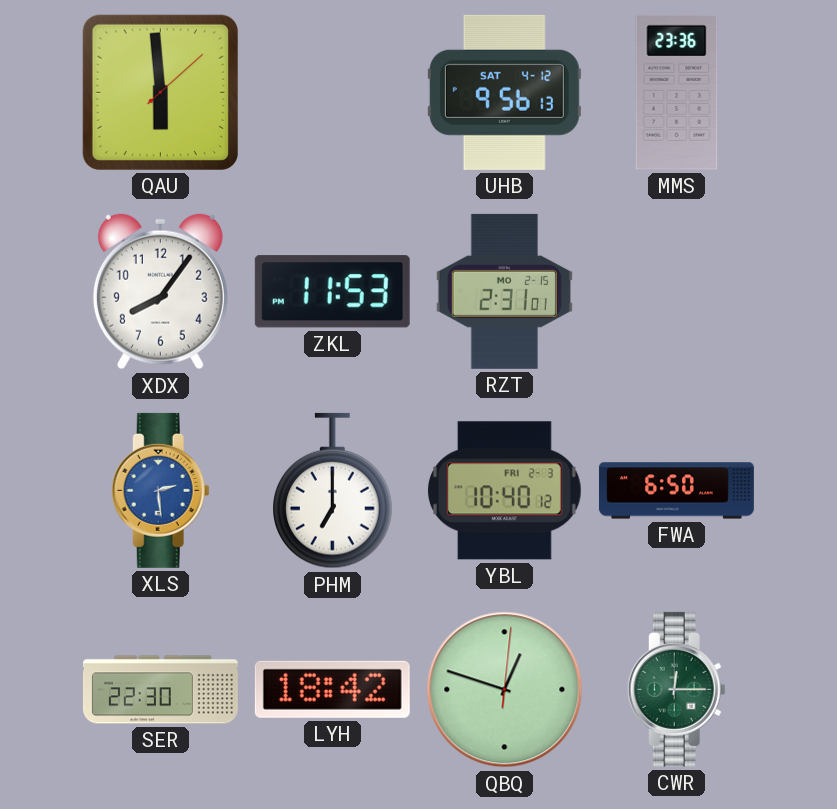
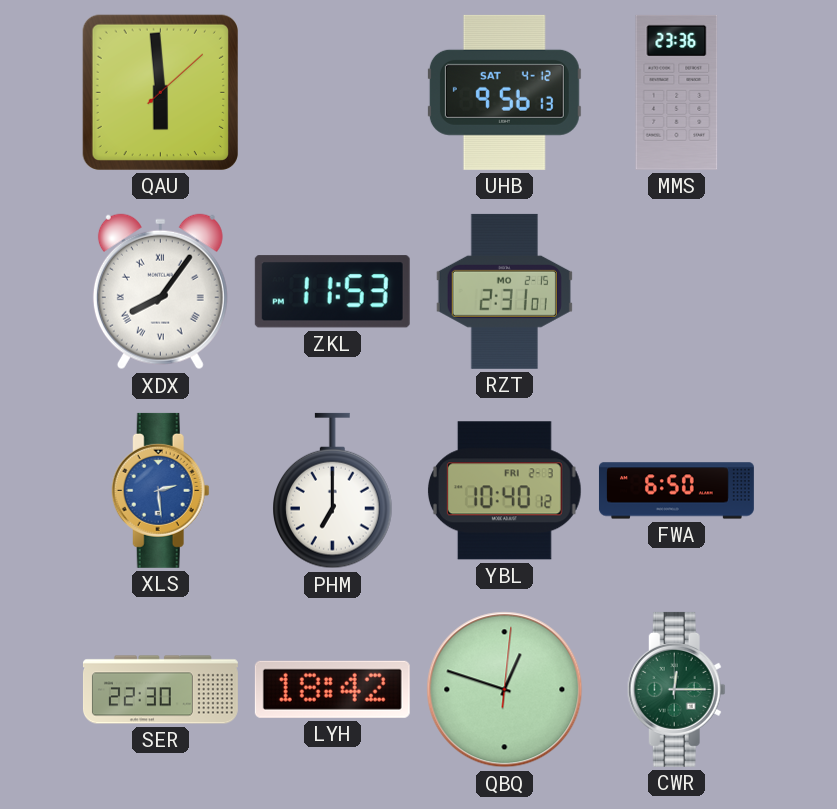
XDX numerals: Arabic -> Roman
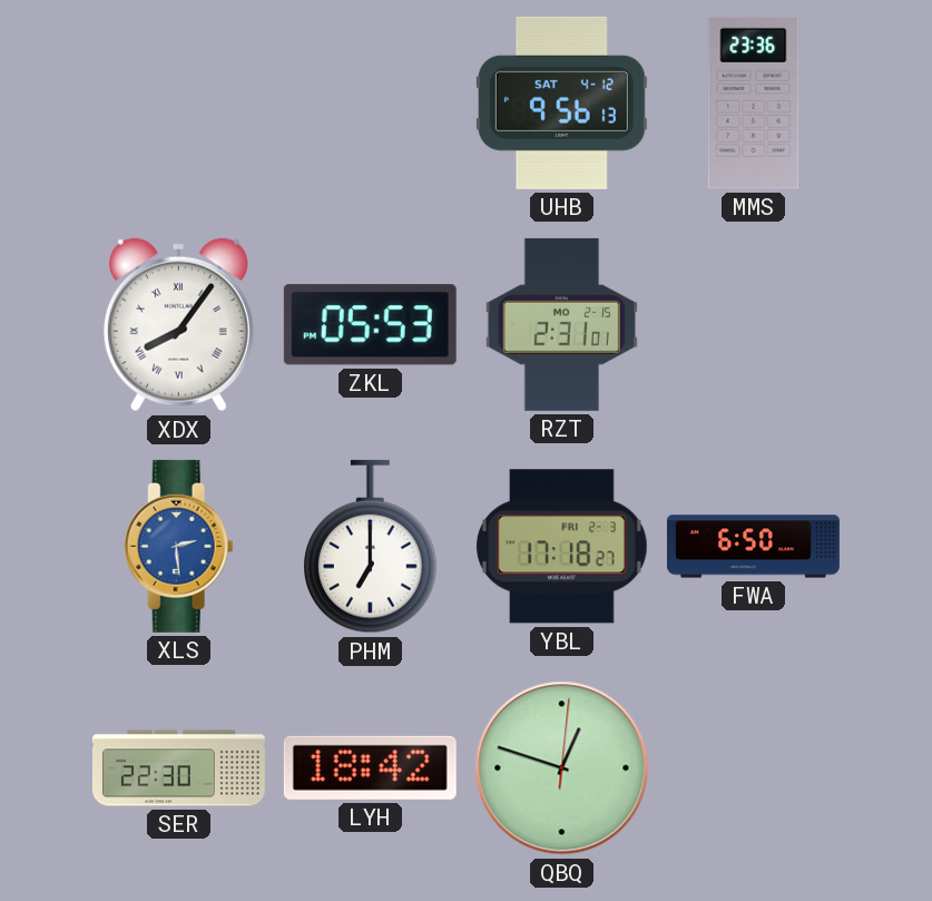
QAU: 5:59 -> none
ZKL: 11:53 -> 05:53
YBL: 10:40 -> 17:18
CWR: 12:15 -> none
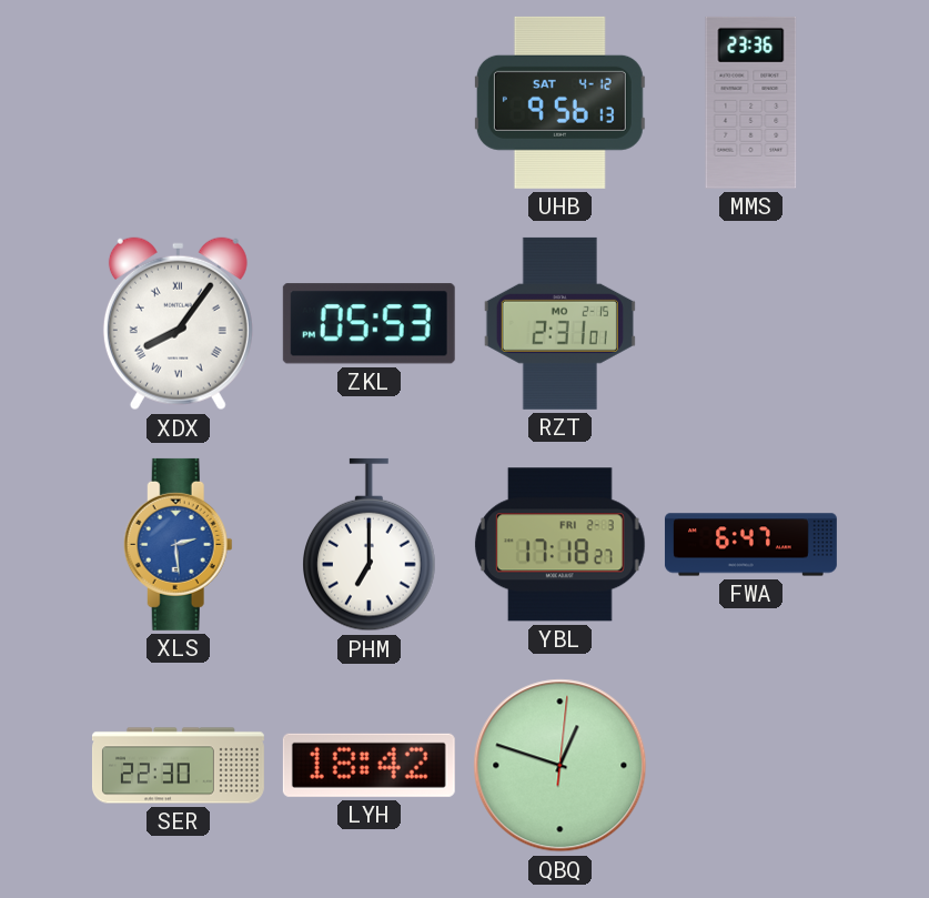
FWA: 6:50 -> 6:47
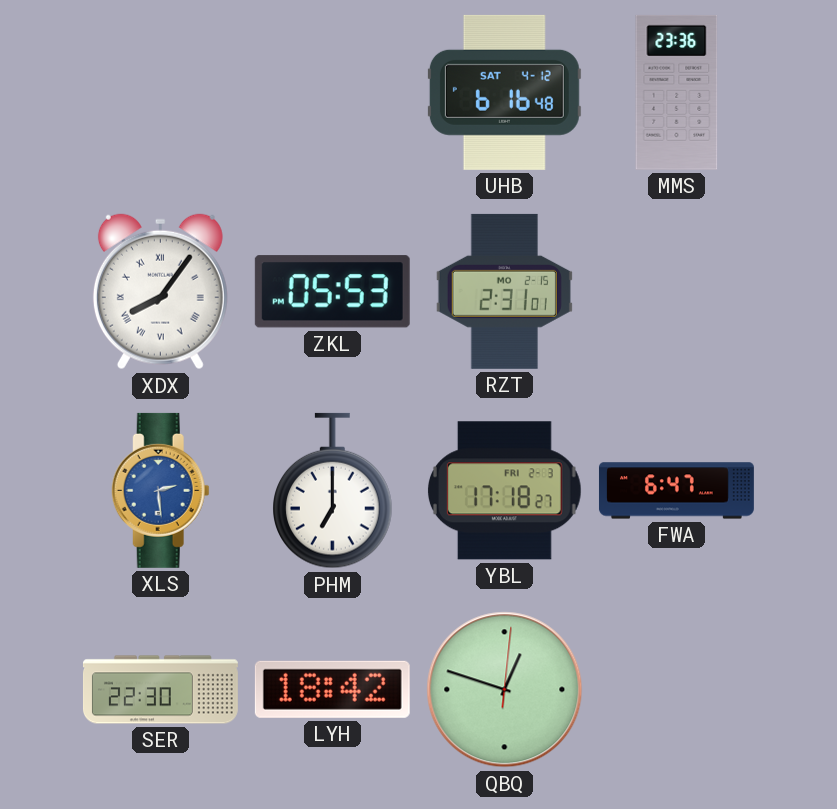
UHB: 9:56 -> 6:16
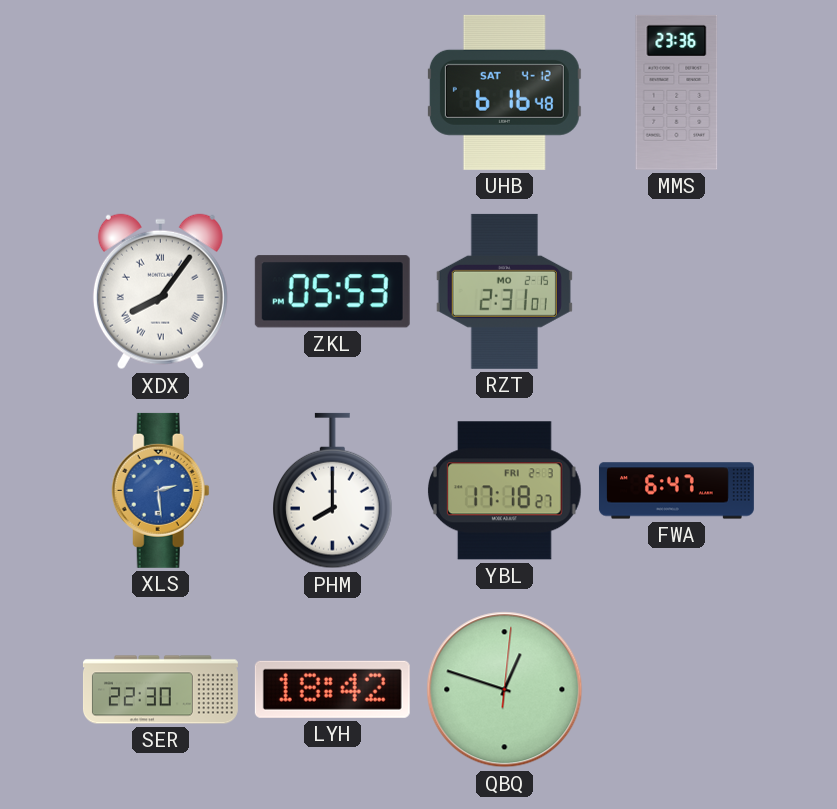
PHM: 7:00 -> 8:00
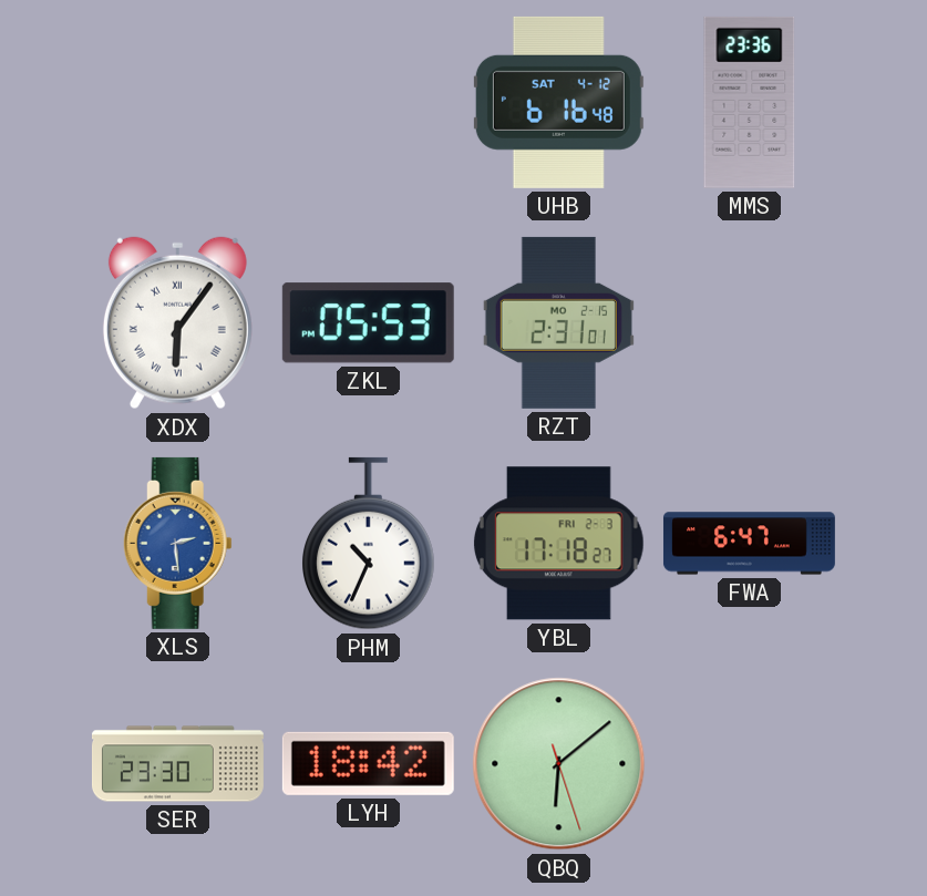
XDX: 8:06 -> 6:06
PHM: 8:00 -> 10:34
SER: 22:30 -> 23:30
QBQ: 12:48 -> 6:08
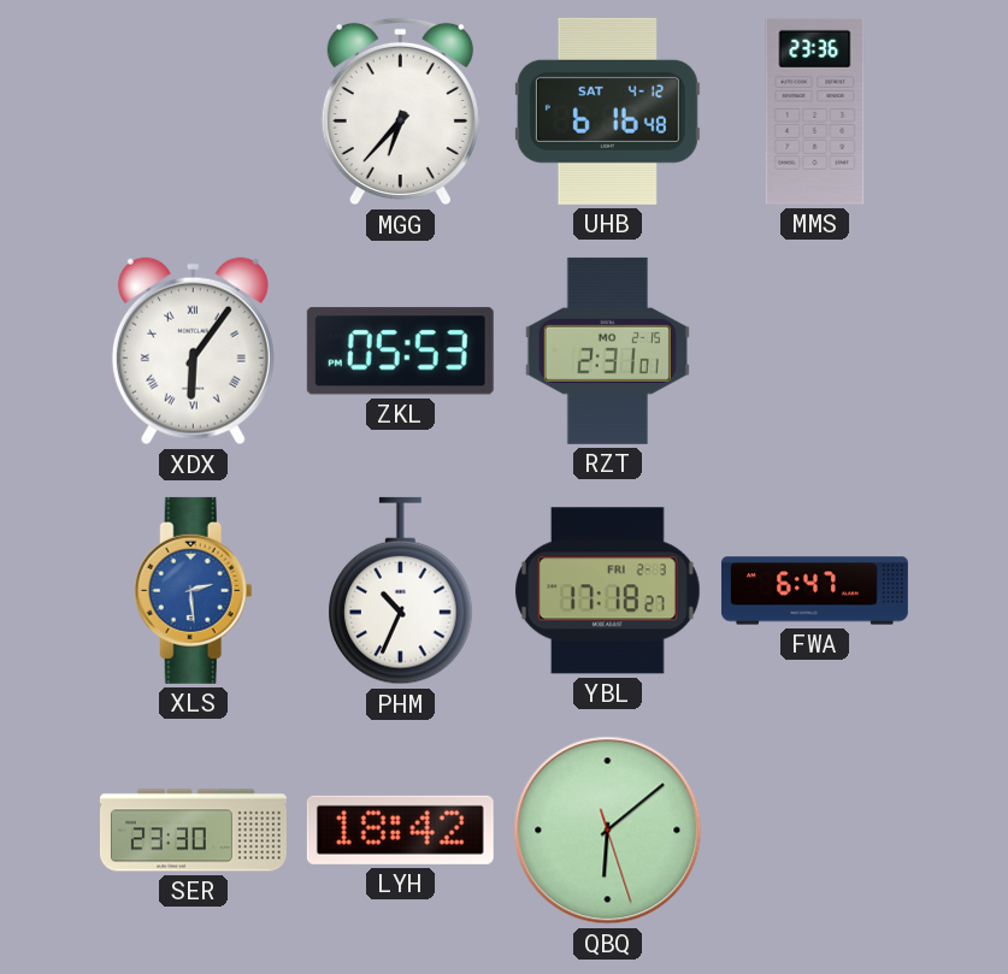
MGG: none -> 6:37
